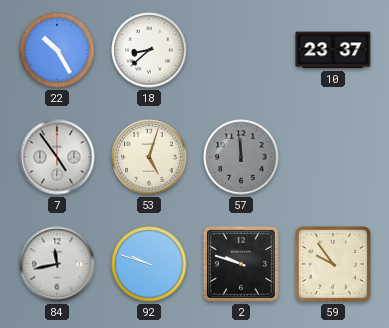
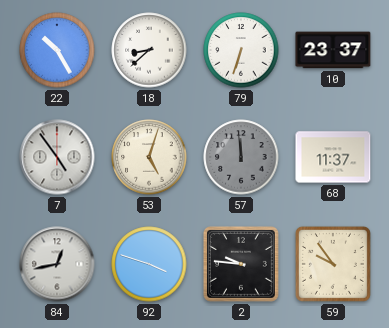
79: none -> 6:33
68: none -> 11:37
84: 11:43 -> 12:43
92: 9:48 -> 3:48
2: 9:48 -> 9:46
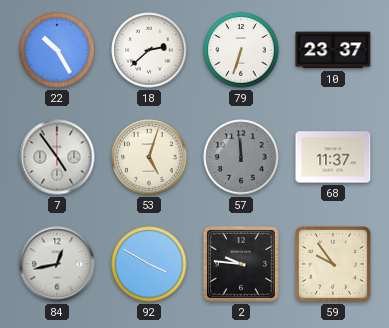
18: 8:38 -> 2:38
92: 3:48 -> 3:50
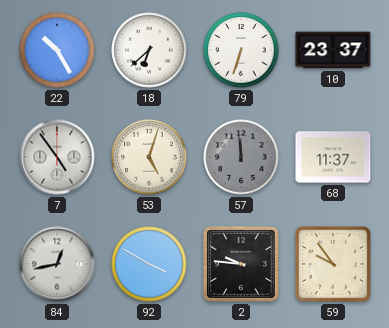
18: 2:38 -> 6:38
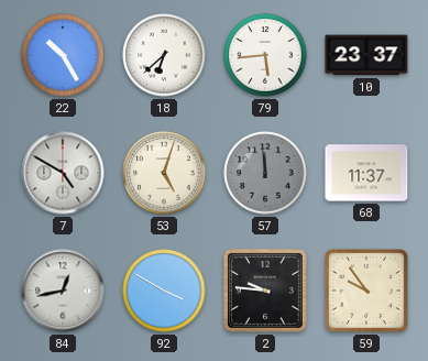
79: 6:33 -> 5:44
7: 4:54 -> 4:50
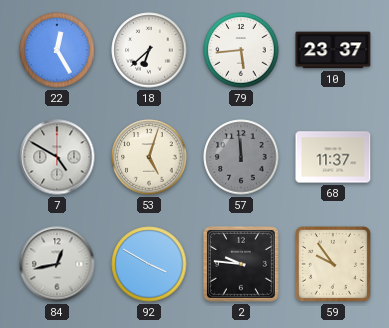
22: 10:25 -> 12:25
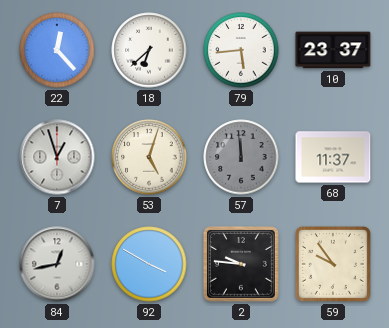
22: 12:25 -> 12:23
7: 4:50 -> 12:57
